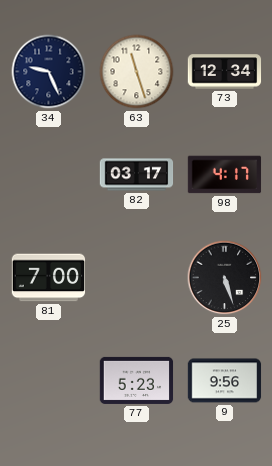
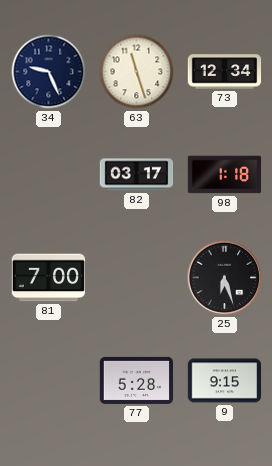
98: 4:17 -> 1:18
25: 5:27 -> 6:27
77: 5:23 -> 5:28
9: 9:56 -> 9:15
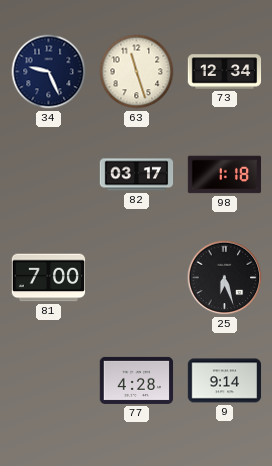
77: 5:28 -> 4:28
9: 9:15 -> 9:14
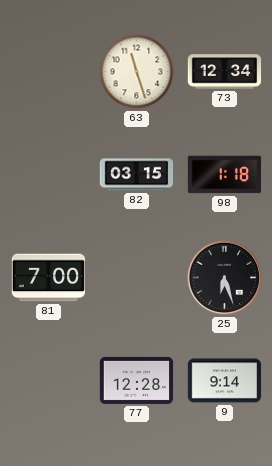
34: 9:26 -> none
82: 03:17 -> 03:15
77: 4:28 -> 12:28
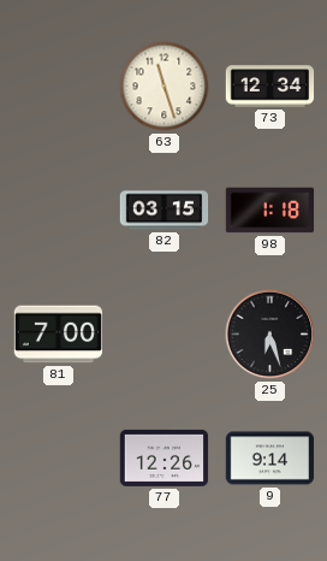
77: 12:28 -> 12:26
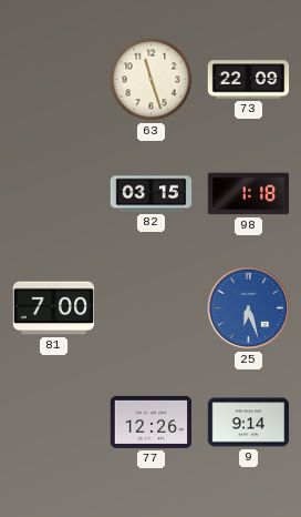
73: 12:34 -> 22:09
25 dial: black -> blue
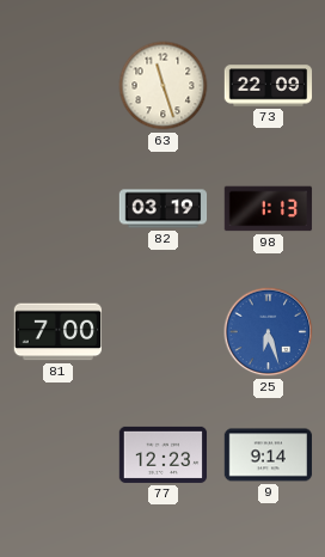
82: 03:15 -> 03:19
98: 1:18 -> 1:13
77: 12:26 -> 12:23
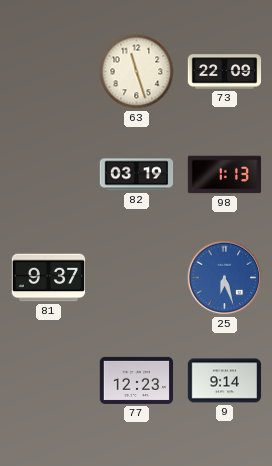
81: 7:00 -> 9:37
